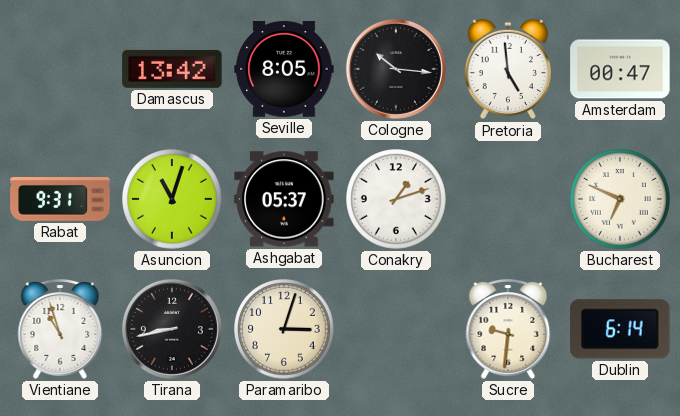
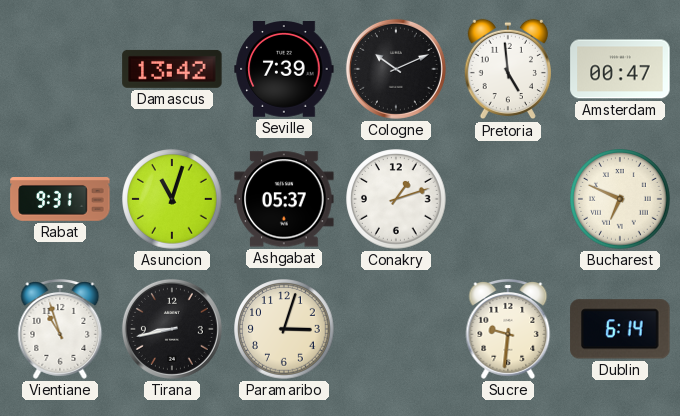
Seville: 8:05 -> 7:39
Cologne: 10:16 -> 10:11
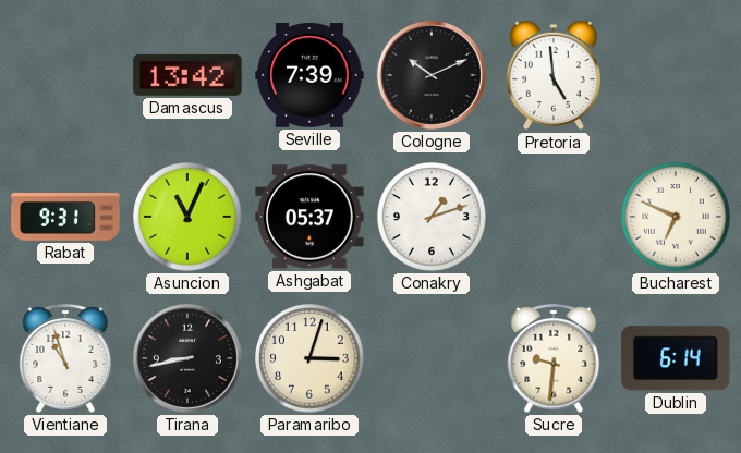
Amsterdam: 00:47 -> none
Asuncion: 11:03 -> 11:04
